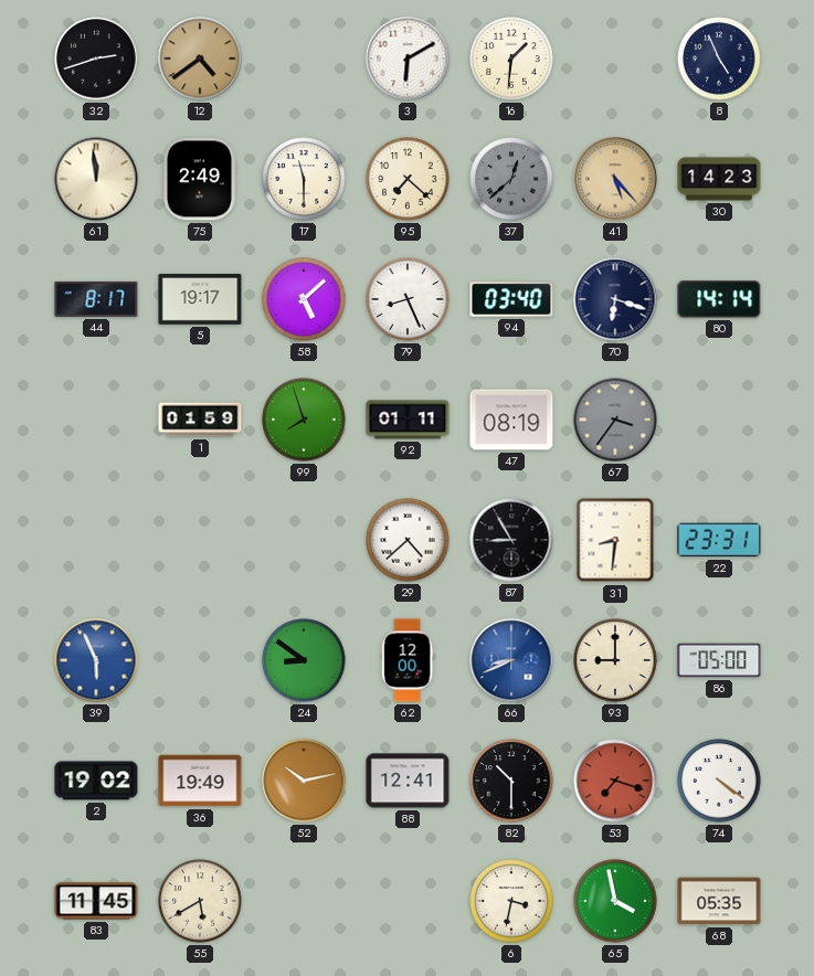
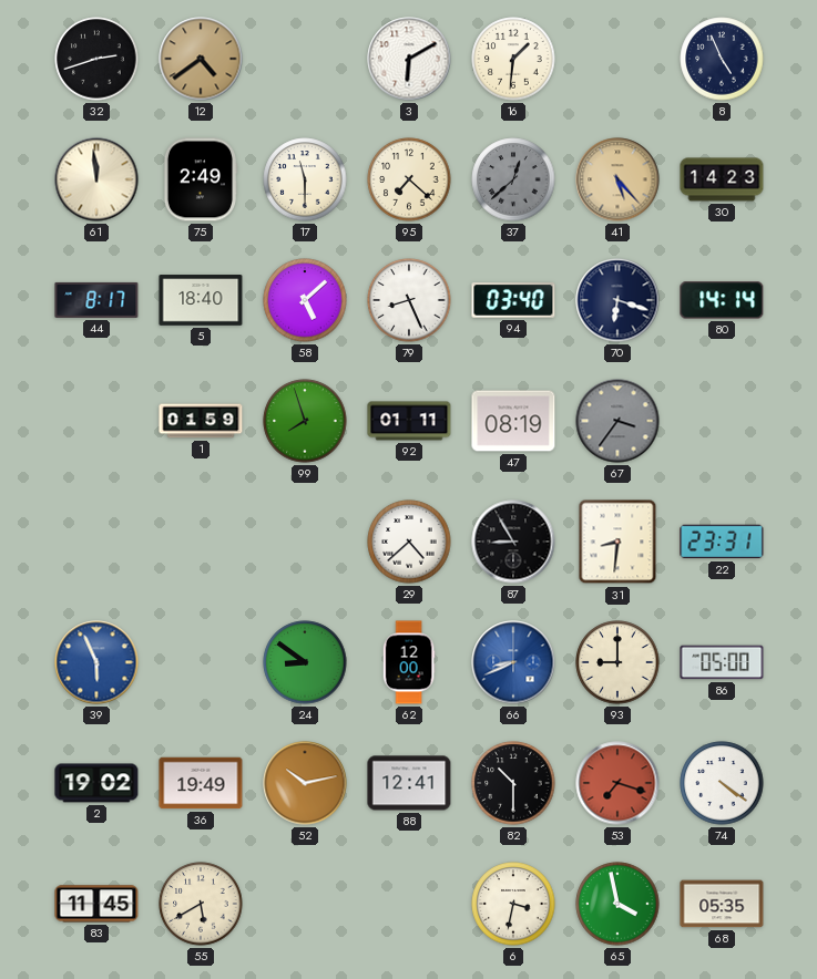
5: 19:17 -> 18:40
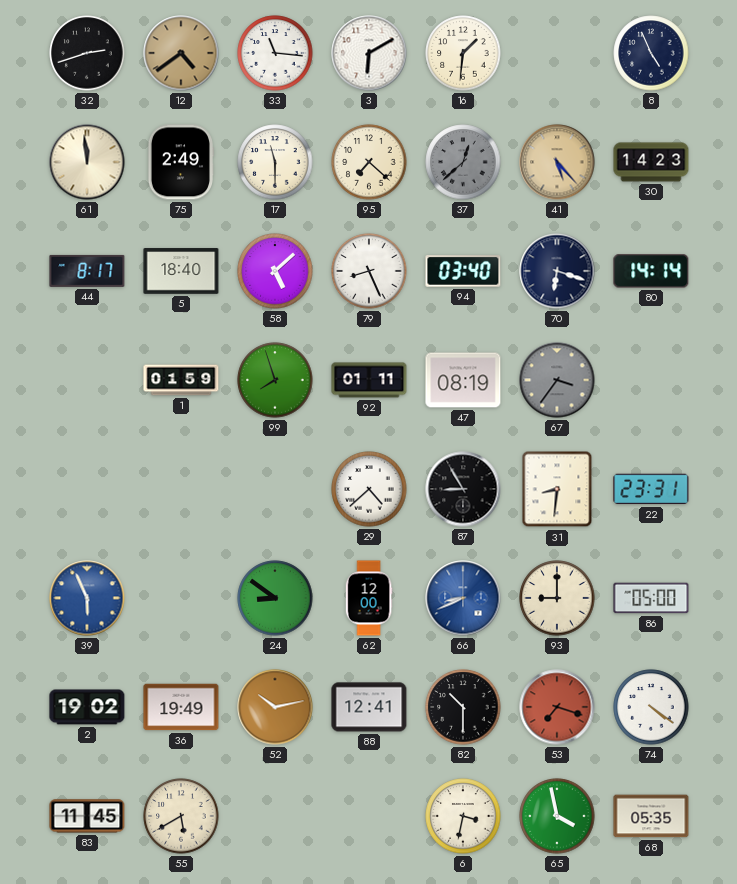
33: none -> 11:16
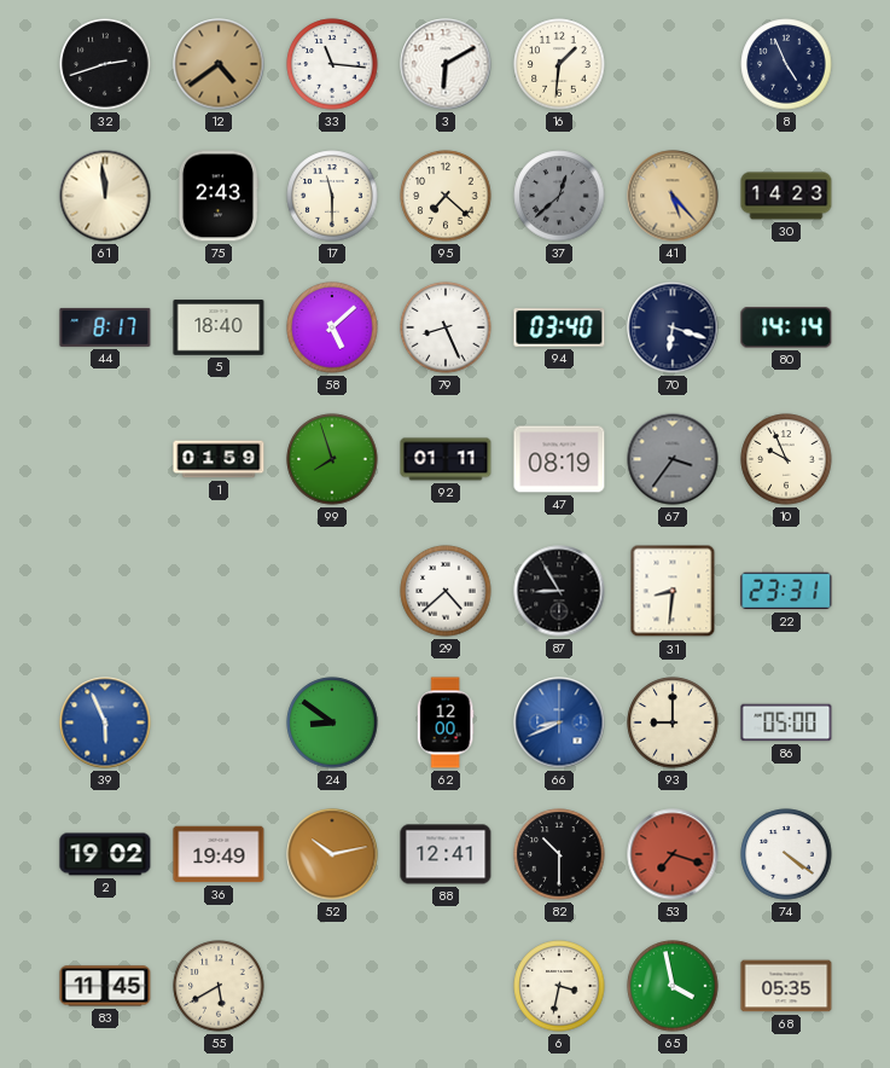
75: 2:49 -> 2:43
10: none -> 9:56
